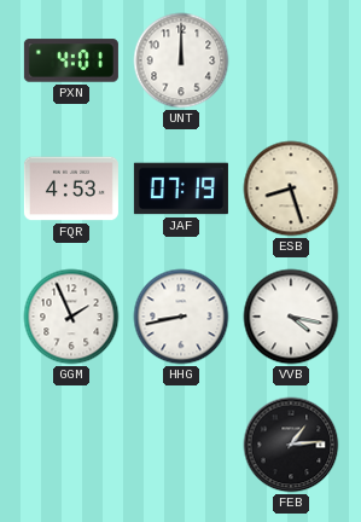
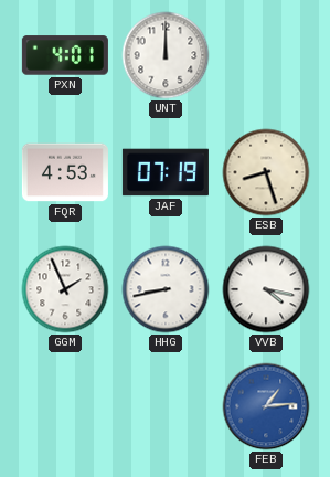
FEB dial: black -> blue
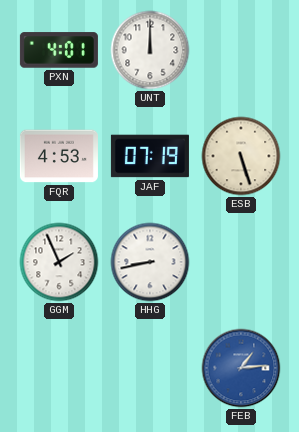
ESB: 8:27 -> 5:27
VVB: 4:17 -> none
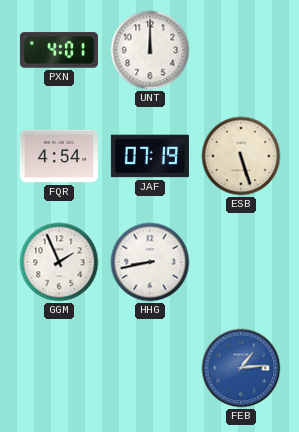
FQR: 4:53 -> 4:54
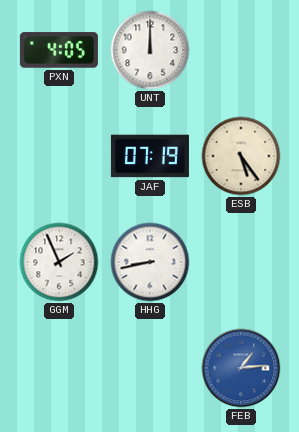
PXN: 4:01 -> 4:05
FQR: 4:54 -> none
ESB: 5:27 -> 5:24
